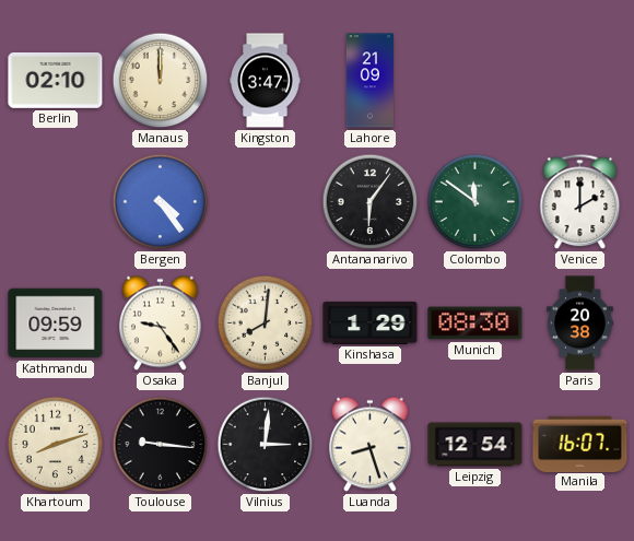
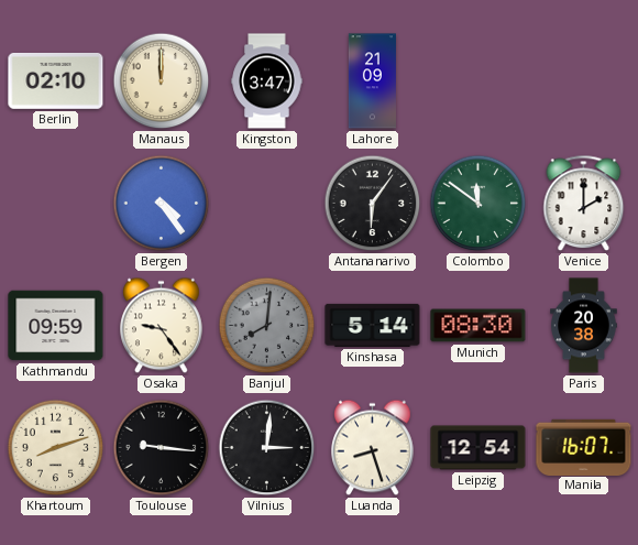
Banjul dial: cream -> grey
Kinshasa: 1:29 -> 5:14
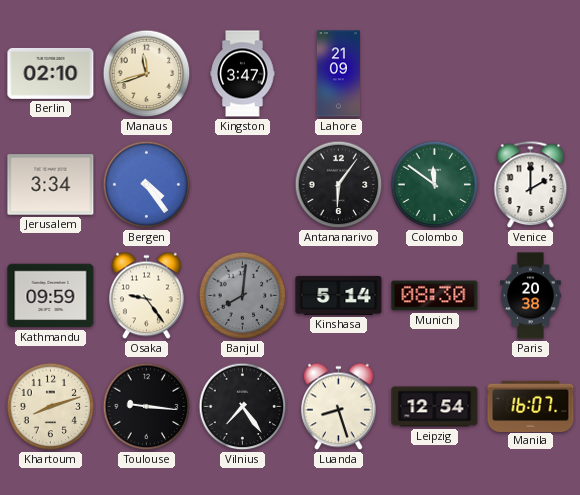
Manaus: 12:00 -> 11:42
Jerusalem: none -> 3:34
Vilnius: 3:01 -> 7:24
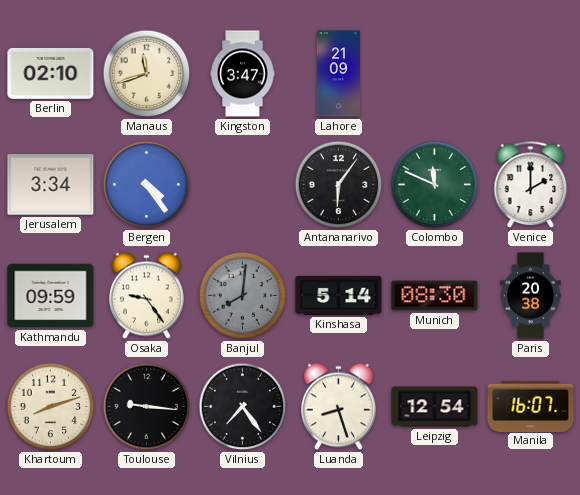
Colombo: 11:51 -> 11:49
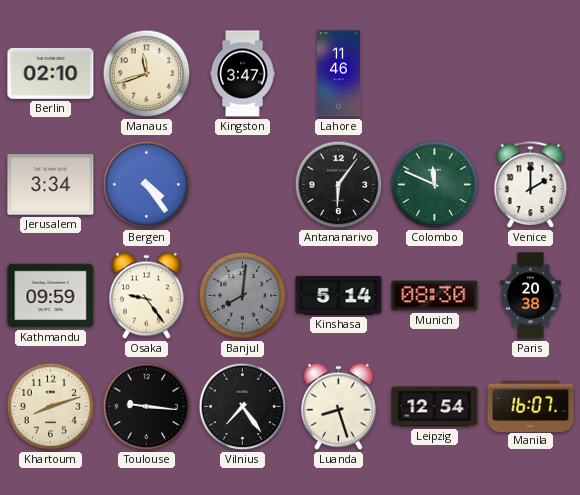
Lahore: 21:09 -> 11:46
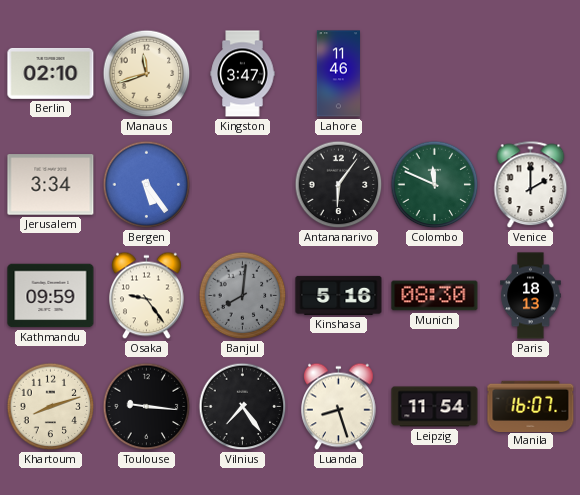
Bergen: 4:24 -> 5:24
Kinshasa: 5:14 -> 5:16
Paris: 20:38 -> 18:13
Leipzig: 12:54 -> 11:54
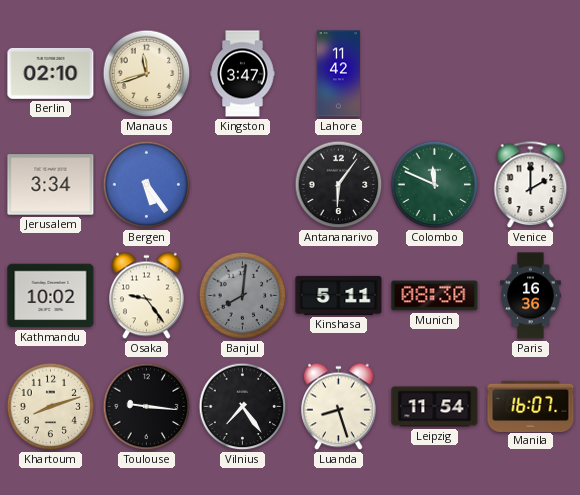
Lahore: 11:46 -> 11:42
Kathmandu: 09:59 -> 10:02
Kinshasa: 5:16 -> 5:11
Paris: 18:13 -> 16:36
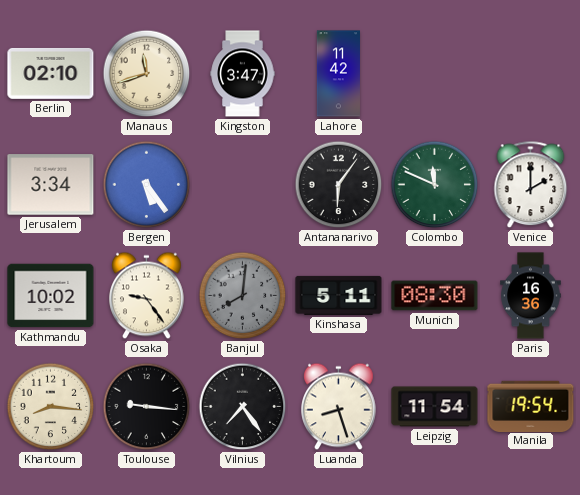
Khartoum: 8:12 -> 8:16
Manila: 16:07 -> 19:54
